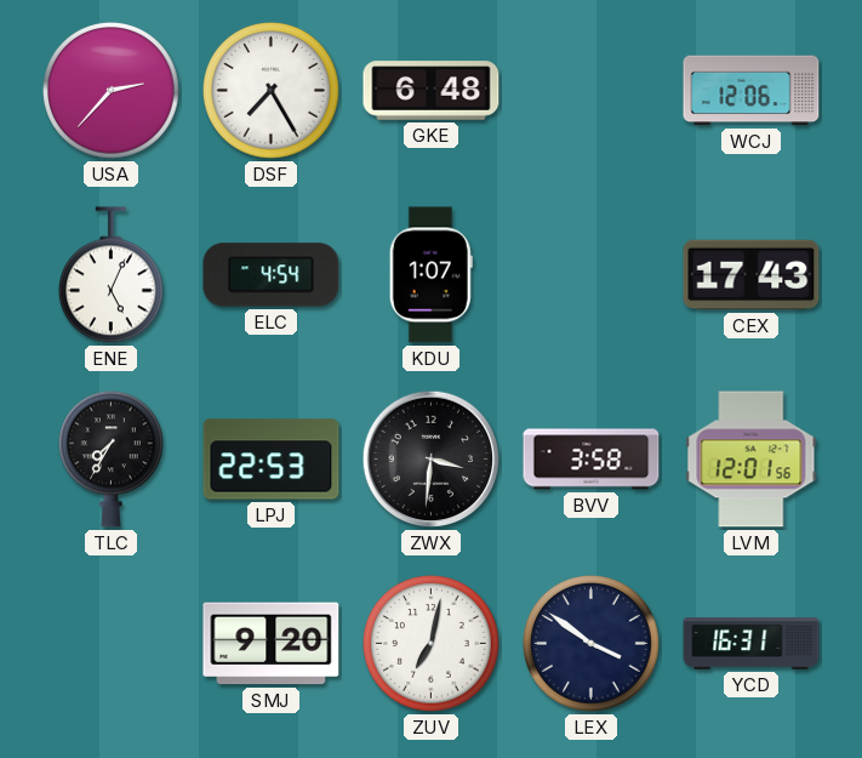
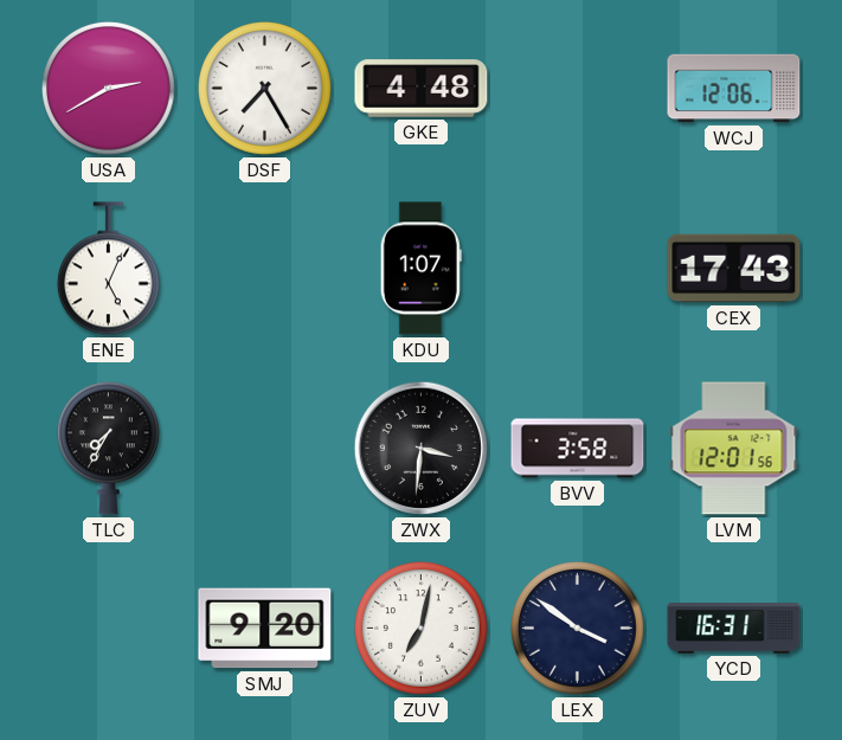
USA: 2:37 -> 2:40
GKE: 6:48 -> 4:48
ELC: 4:54 -> none
LPJ: 22:53 -> none
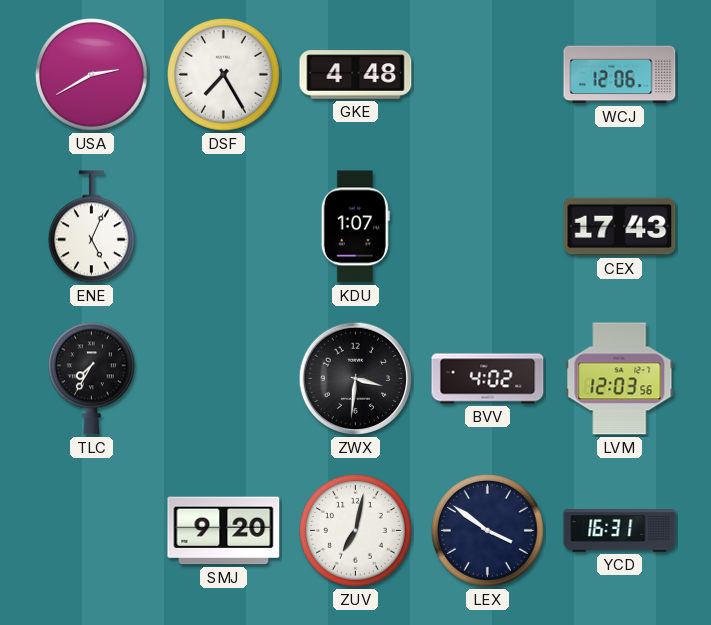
BVV: 3:58 -> 4:02
LVM: 12:01 -> 12:03
